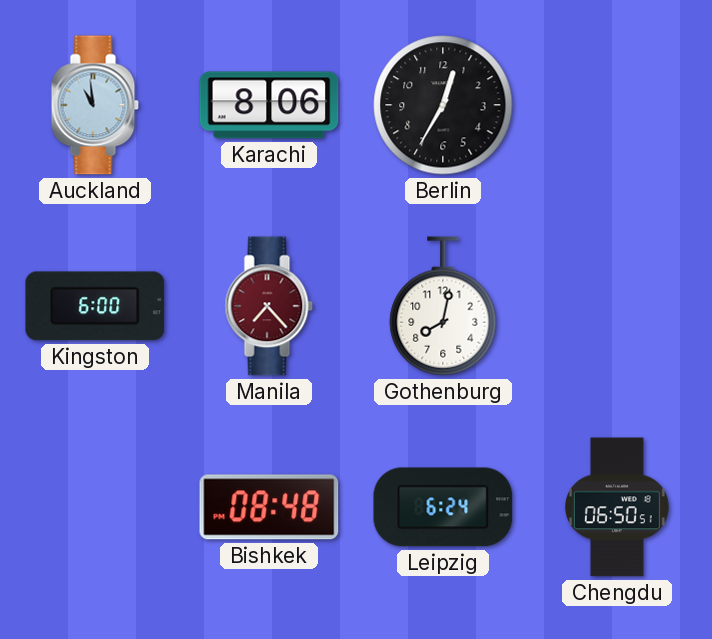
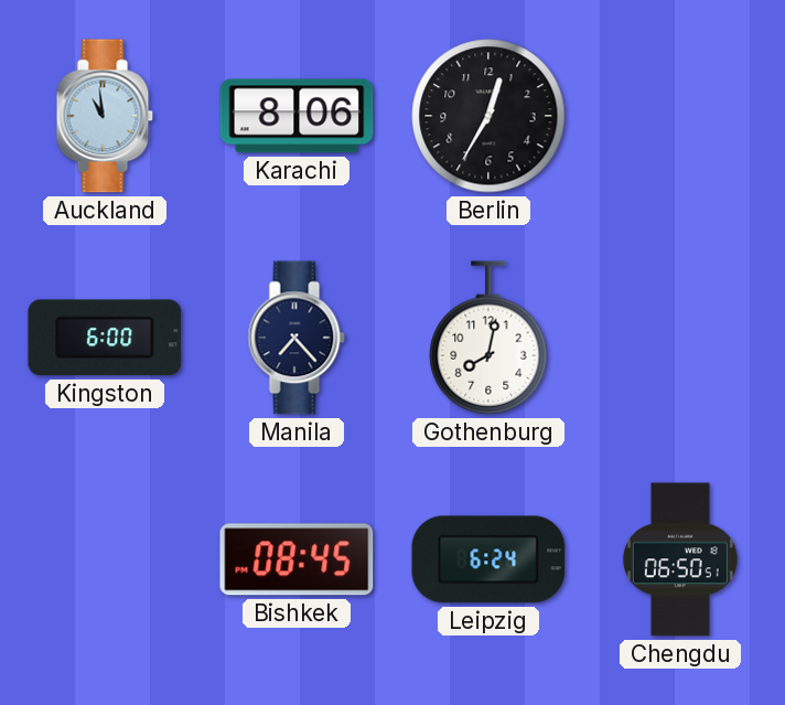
Manila dial: burgundy -> navy
Bishkek: 08:48 -> 08:45
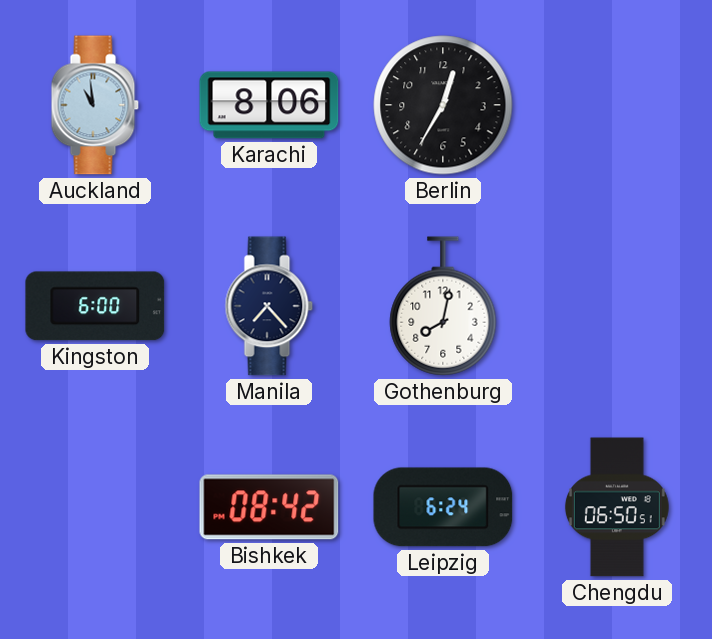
Bishkek: 08:45 -> 08:42
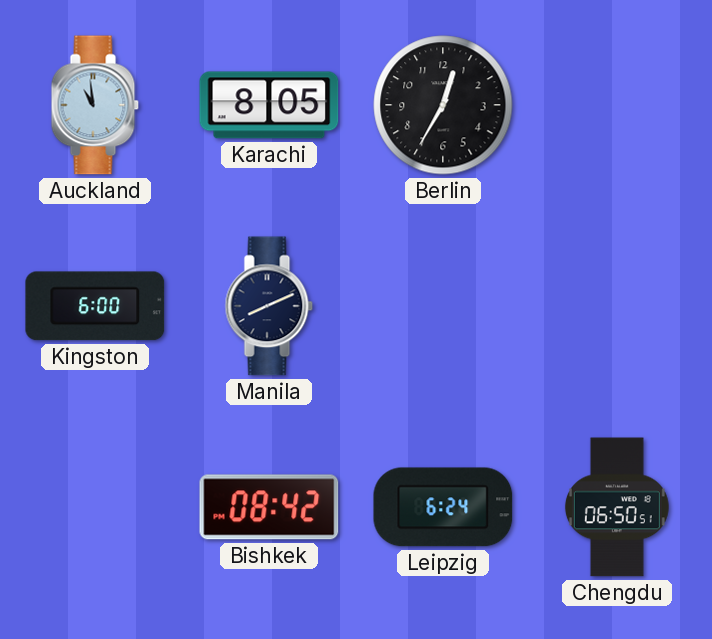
Karachi: 8:06 -> 8:05
Manila: 7:23 -> 8:11
Gothenburg: 8:02 -> none
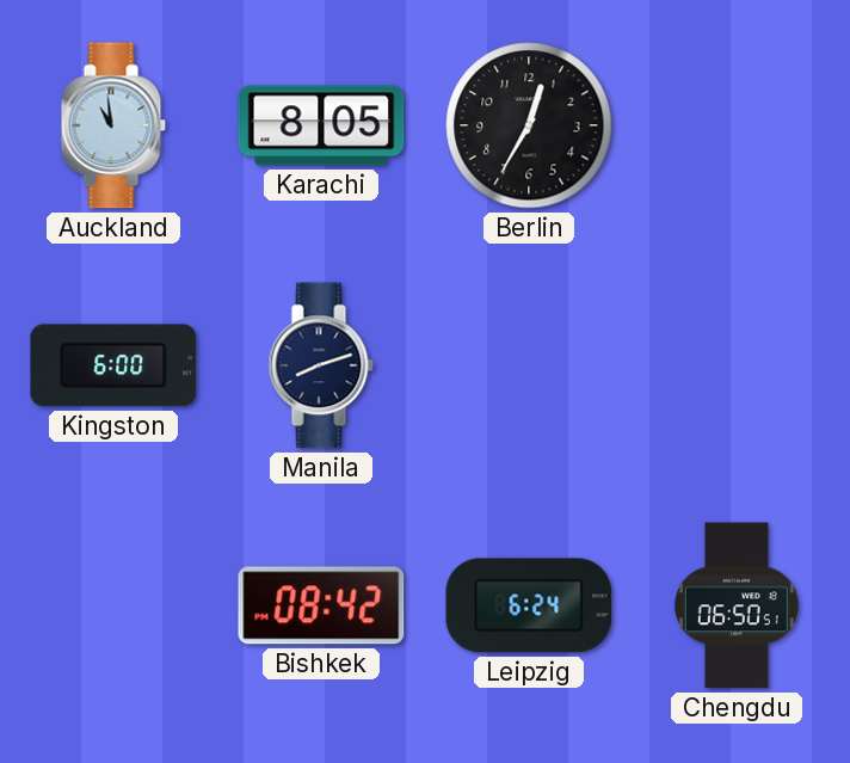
Manila: 8:11 -> 8:12
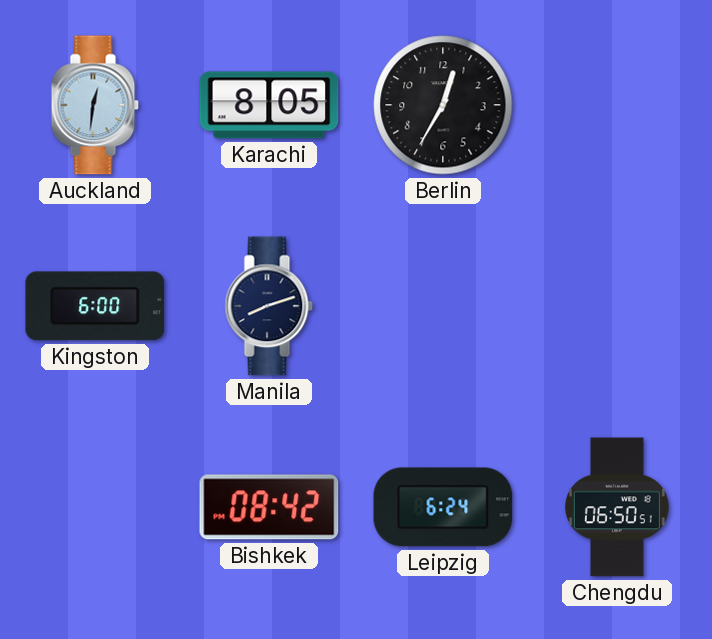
Auckland: 10:59 -> 12:31
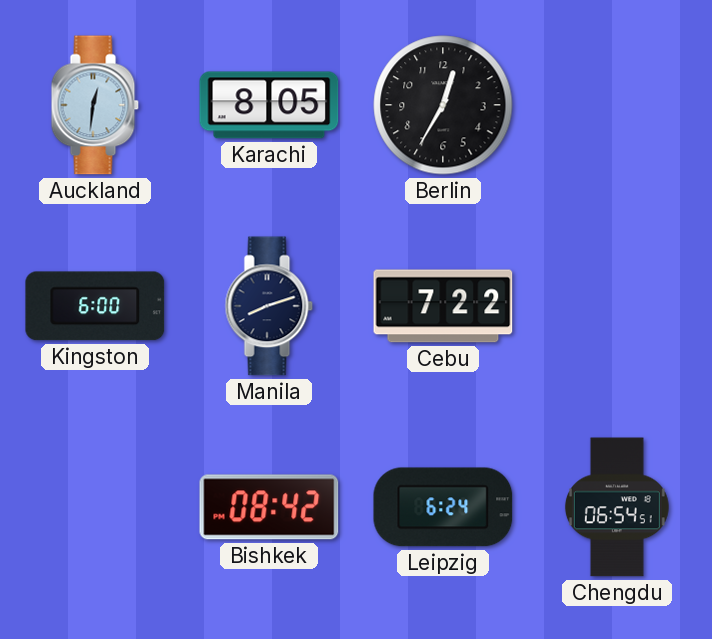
Cebu: none -> 7:22
Chengdu: 06:50 -> 06:54
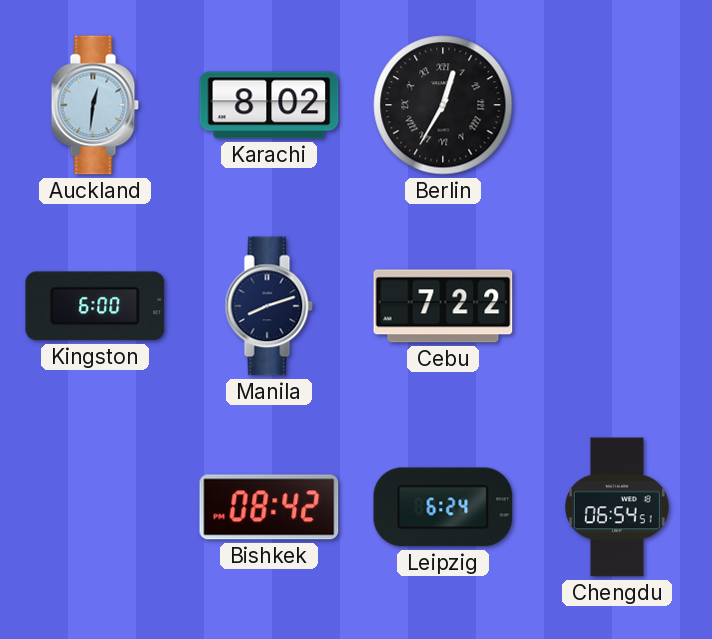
Karachi: 8:05 -> 8:02
Berlin numerals: Arabic -> Roman
